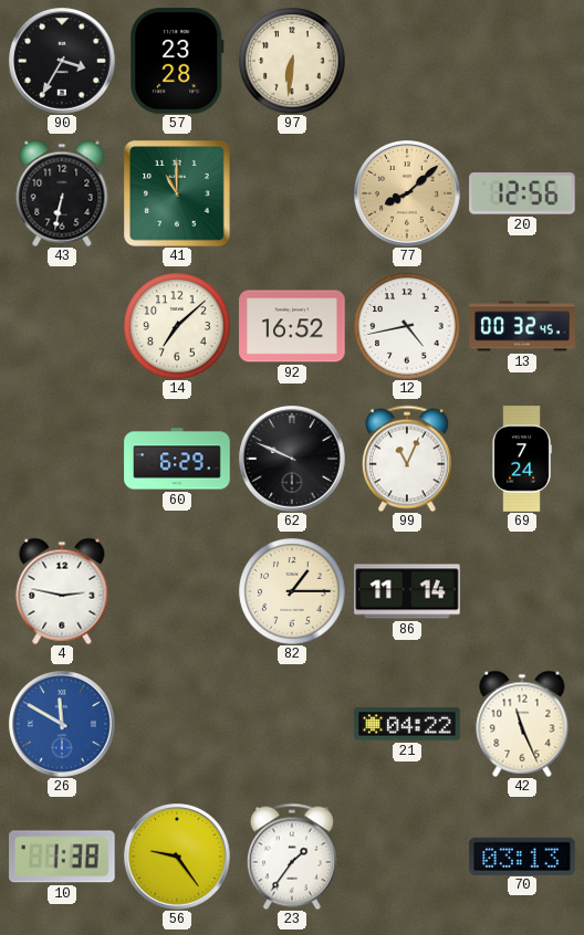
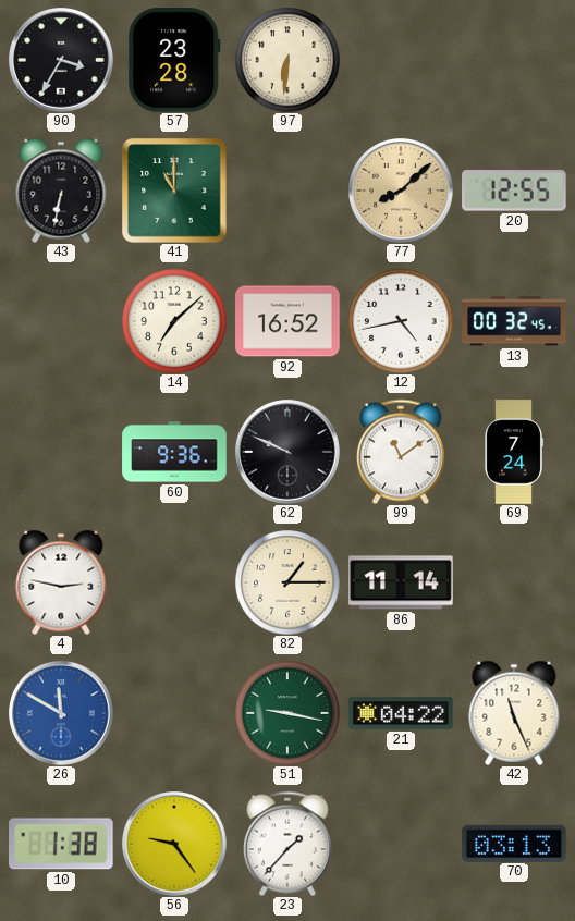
20: 12:56 -> 12:55
60: 6:29 -> 9:36
99: 11:04 -> 11:09
51: none -> 9:17
23: 1:36 -> 1:37
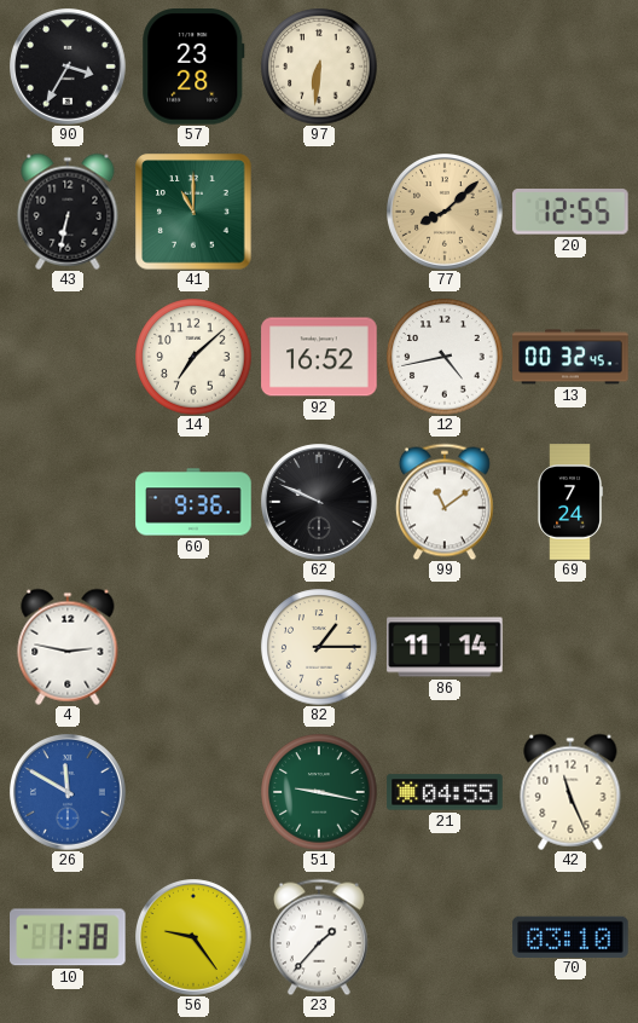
21: 04:22 -> 04:55
70: 03:13 -> 03:10
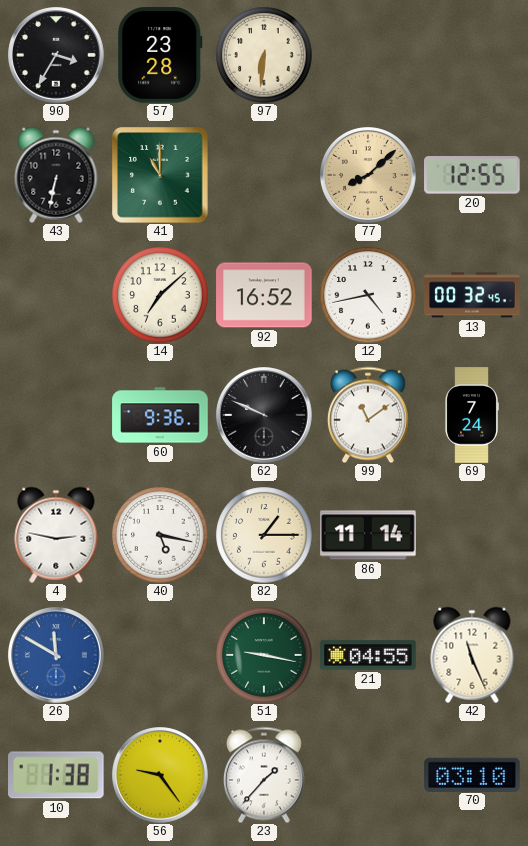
40: none -> 5:17
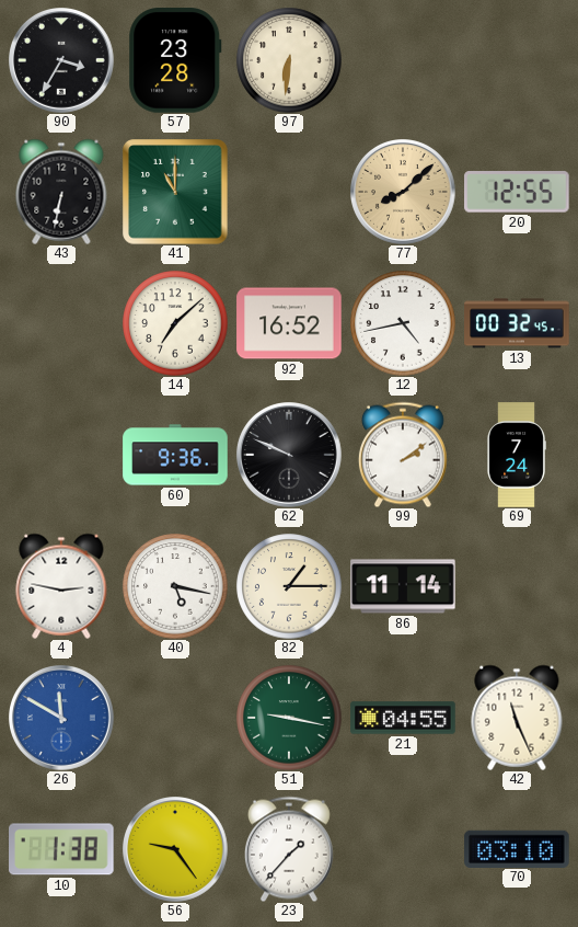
99: 11:09 -> 2:09
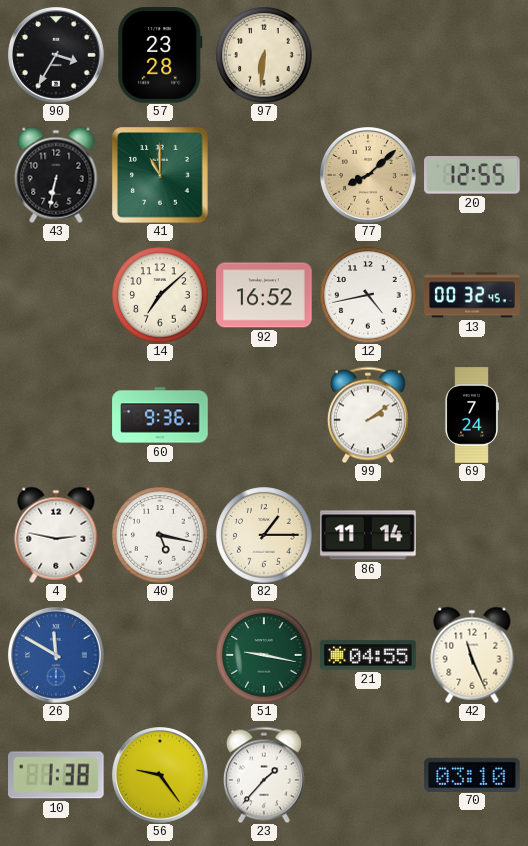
62: 9:49 -> none
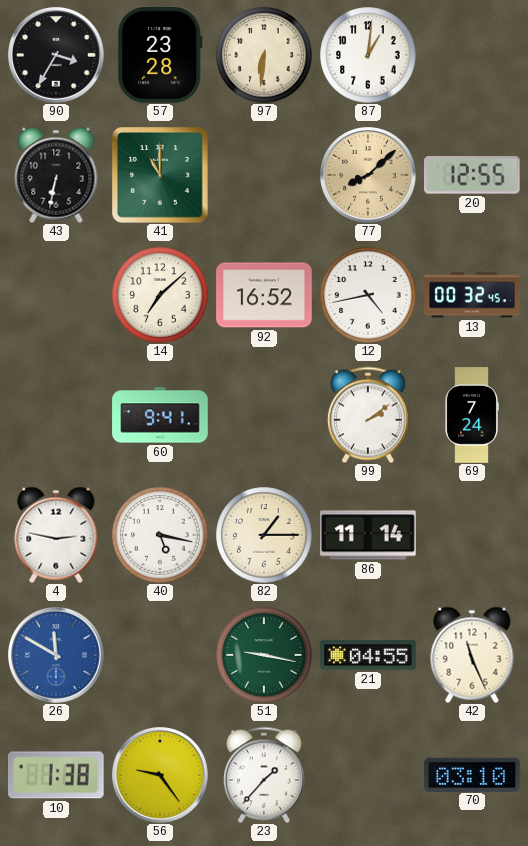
87: none -> 1:01
60: 9:36 -> 9:41
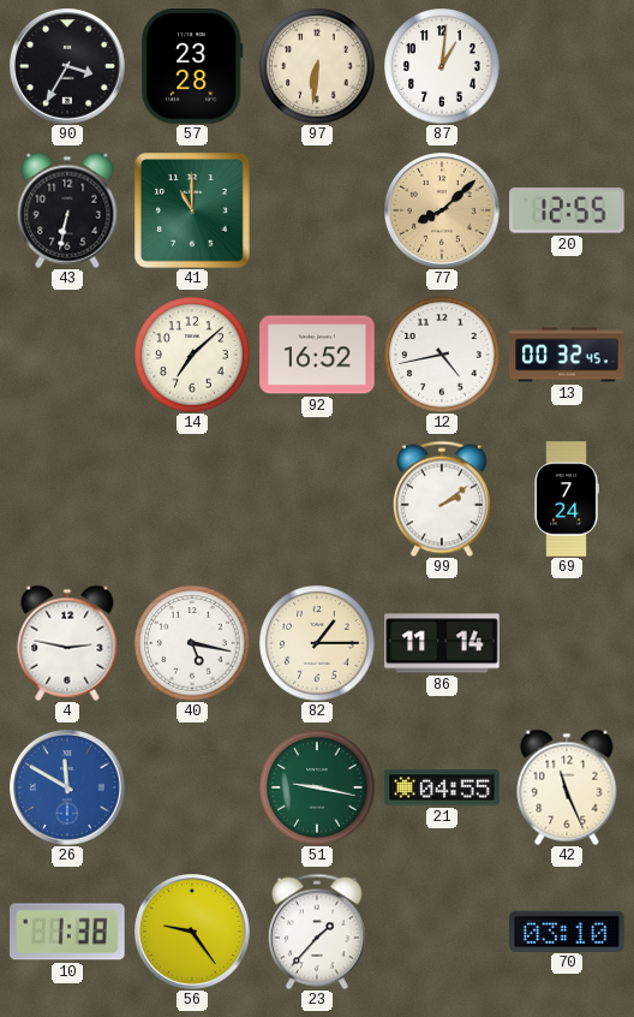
60: 9:41 -> none
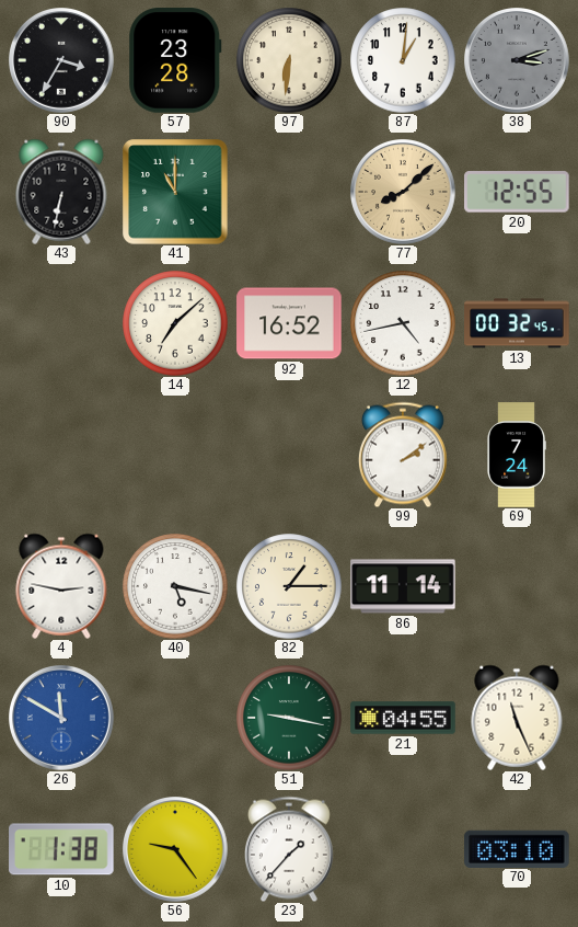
38: none -> 3:12
